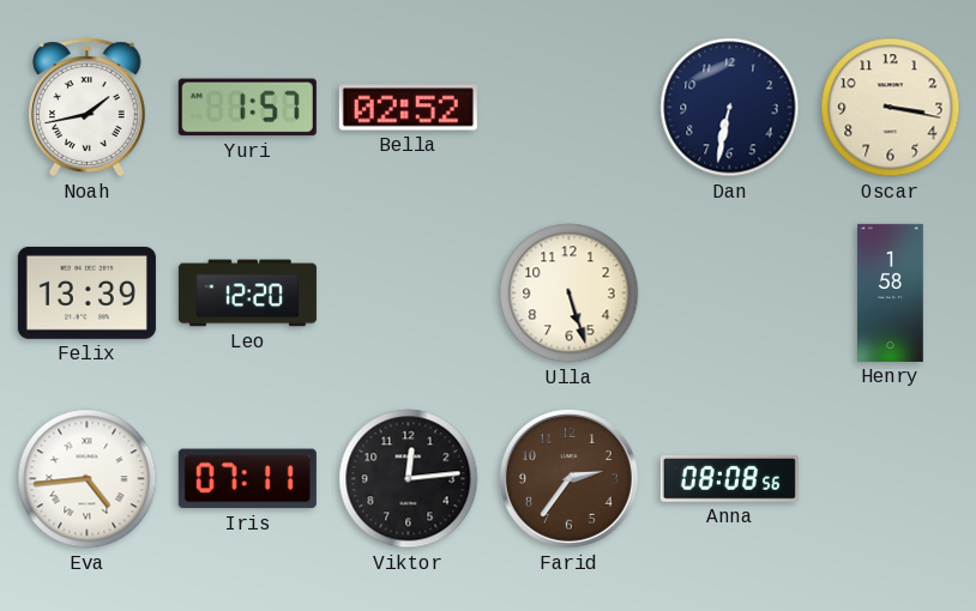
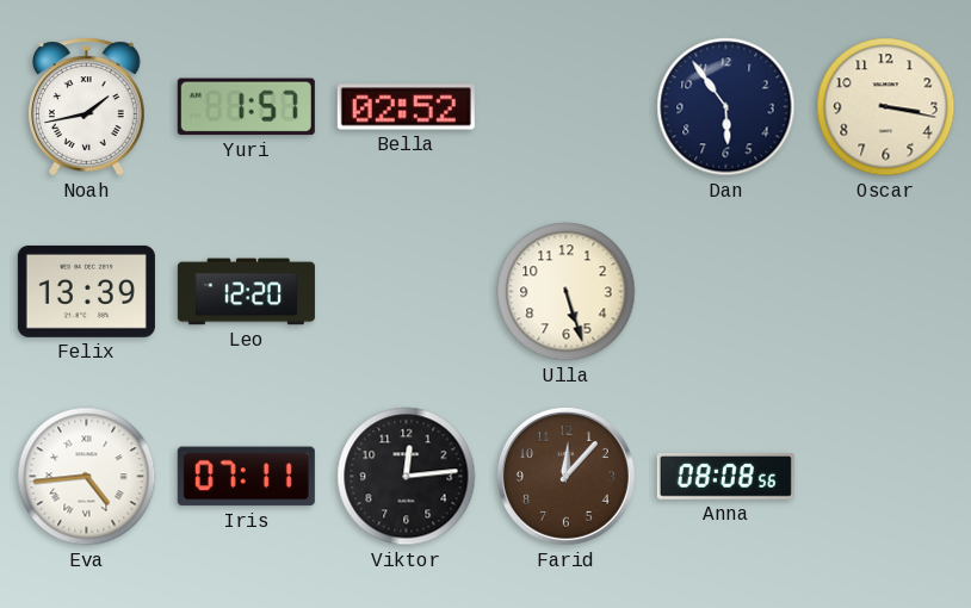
Dan: 6:32 -> 5:54
Henry: 1:58 -> none
Farid: 2:36 -> 12:07
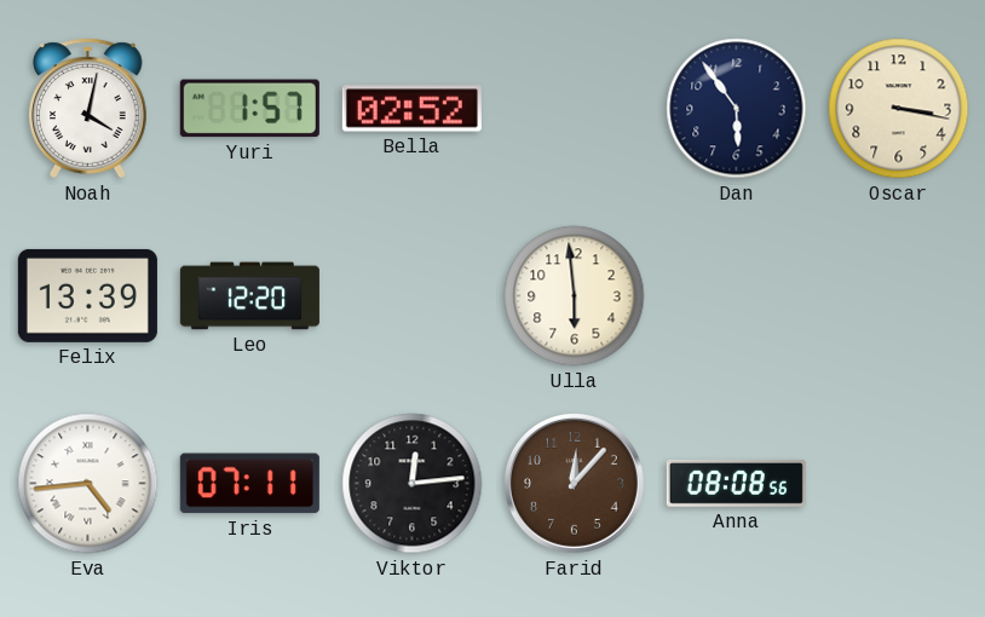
Noah: 1:43 -> 4:02
Ulla: 5:27 -> 5:59
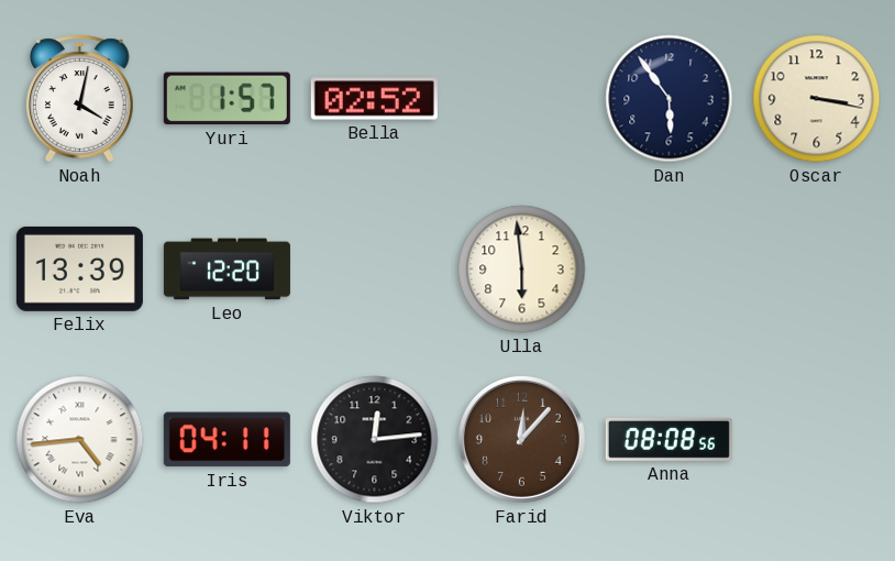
Iris: 07:11 -> 04:11
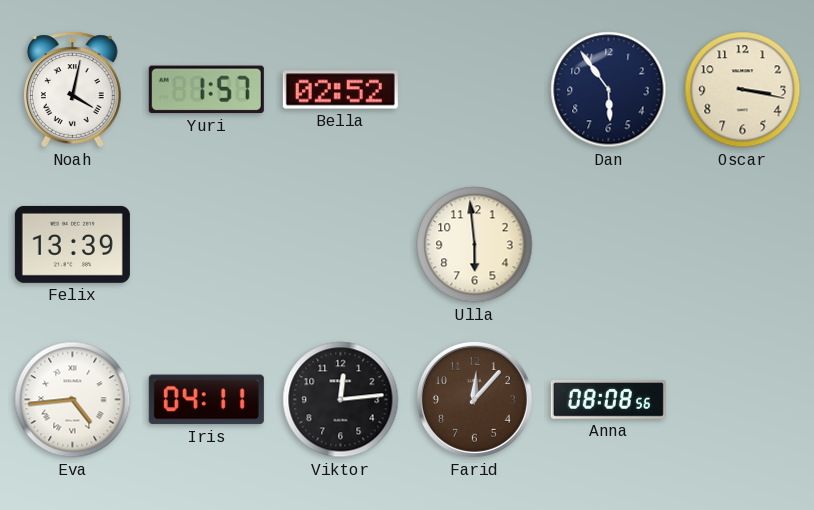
Leo: 12:20 -> none
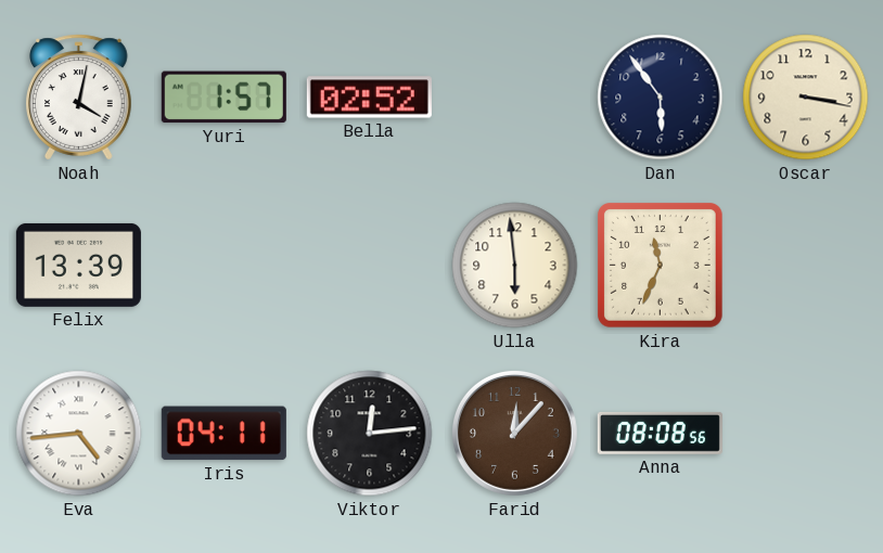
Kira: none -> 11:34
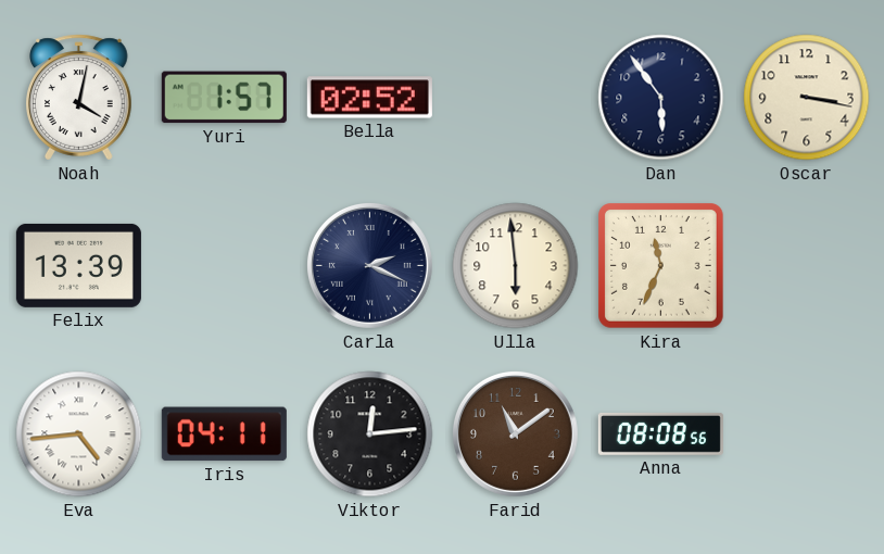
Carla: none -> 2:19
Farid: 12:07 -> 11:09
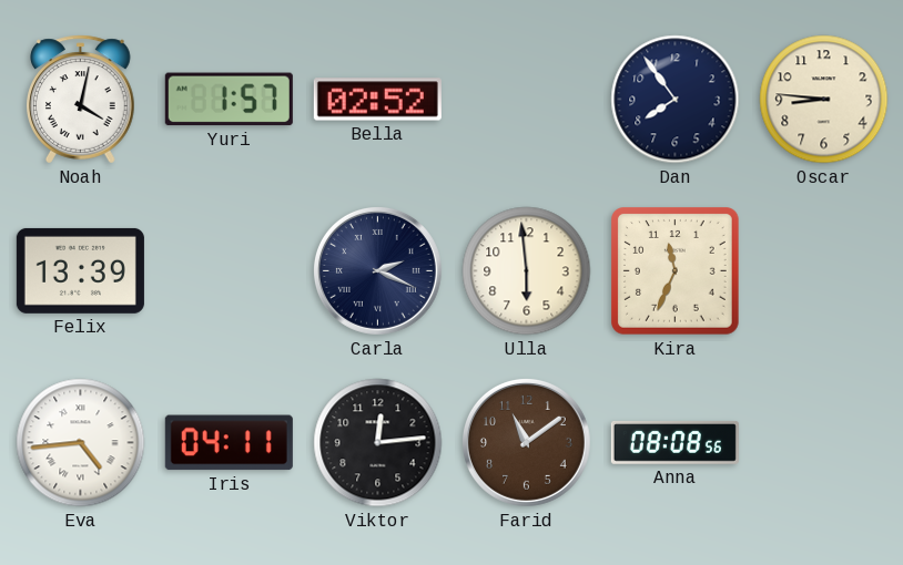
Dan: 5:54 -> 7:54
Oscar: 3:17 -> 8:46
